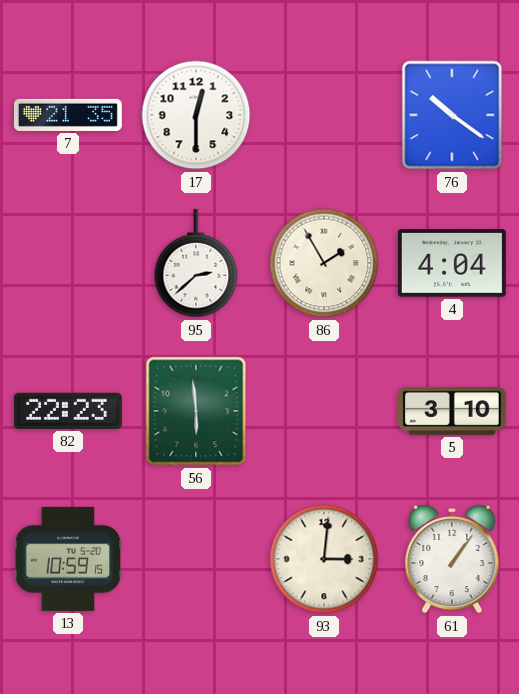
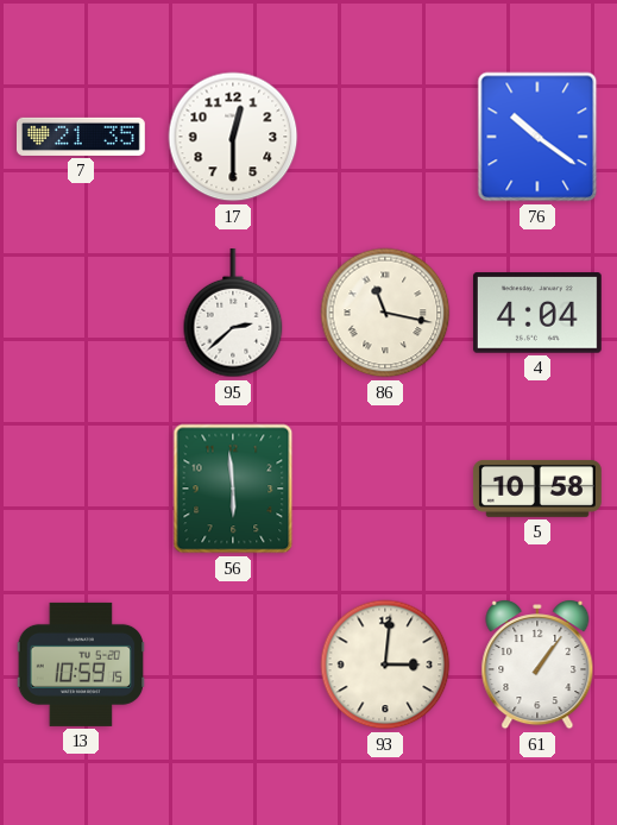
86: 1:55 -> 11:17
82: 22:23 -> none
5: 3:10 -> 10:58
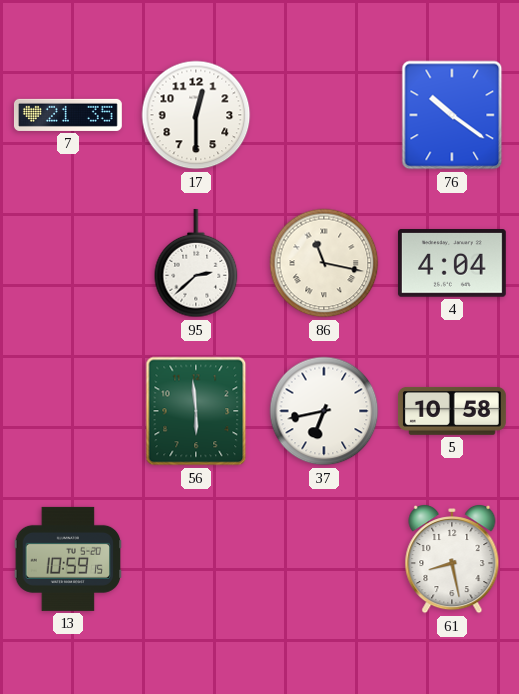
37: none -> 6:43
93: 3:01 -> none
61: 1:06 -> 8:28
